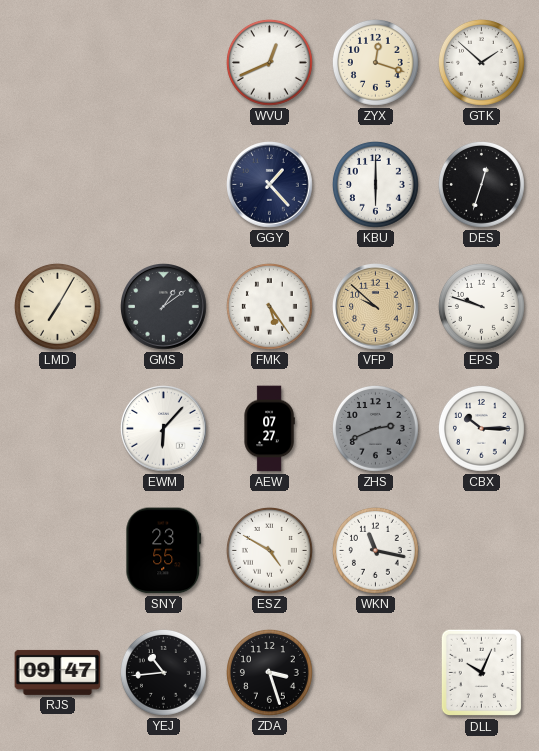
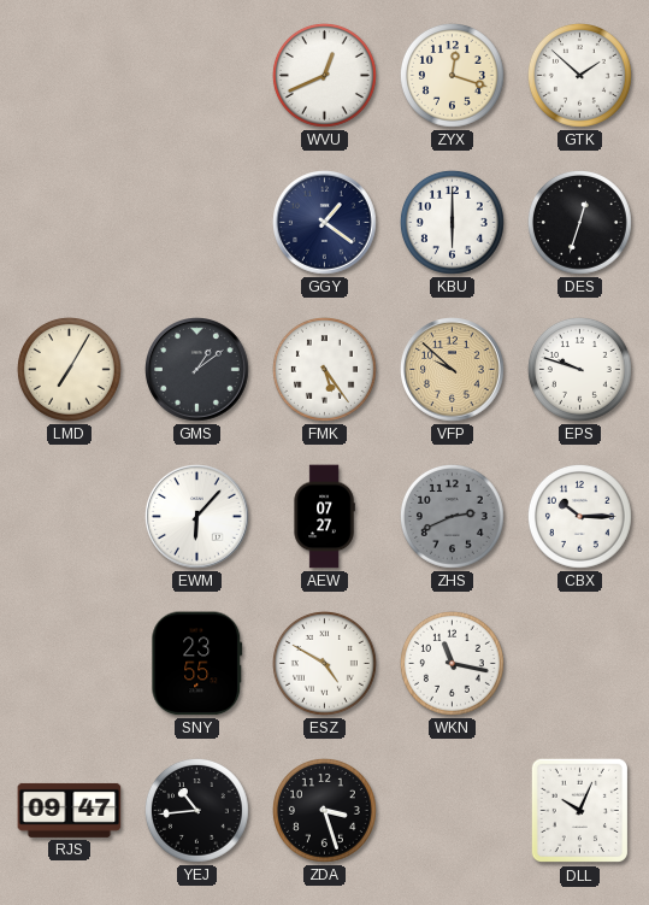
GGY: 1:23 -> 1:21
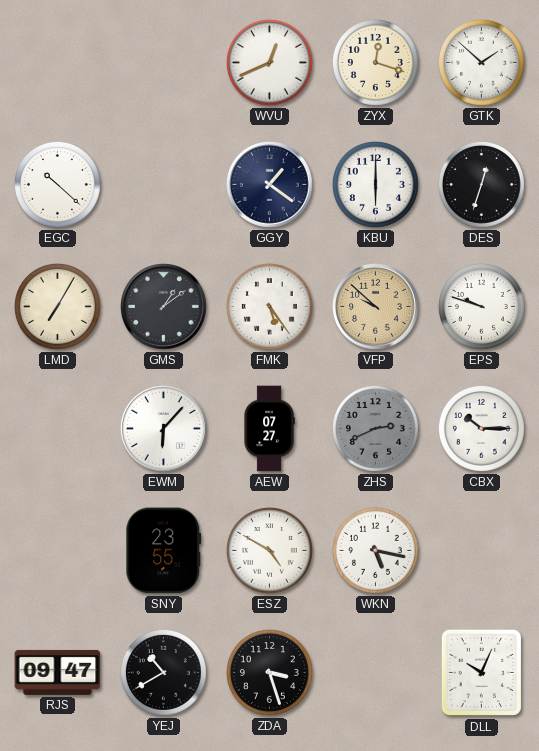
EGC: none -> 10:22
WKN: 11:17 -> 5:17
YEJ: 10:44 -> 10:40
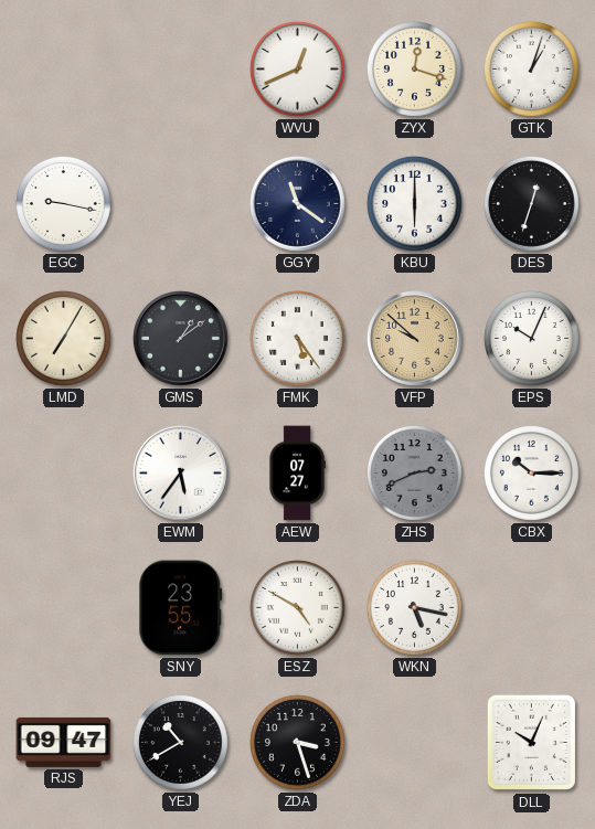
GTK: 1:52 -> 1:03
EGC: 10:22 -> 9:17
GGY: 1:21 -> 11:21
EPS: 9:48 -> 10:04
EWM: 6:07 -> 5:36
